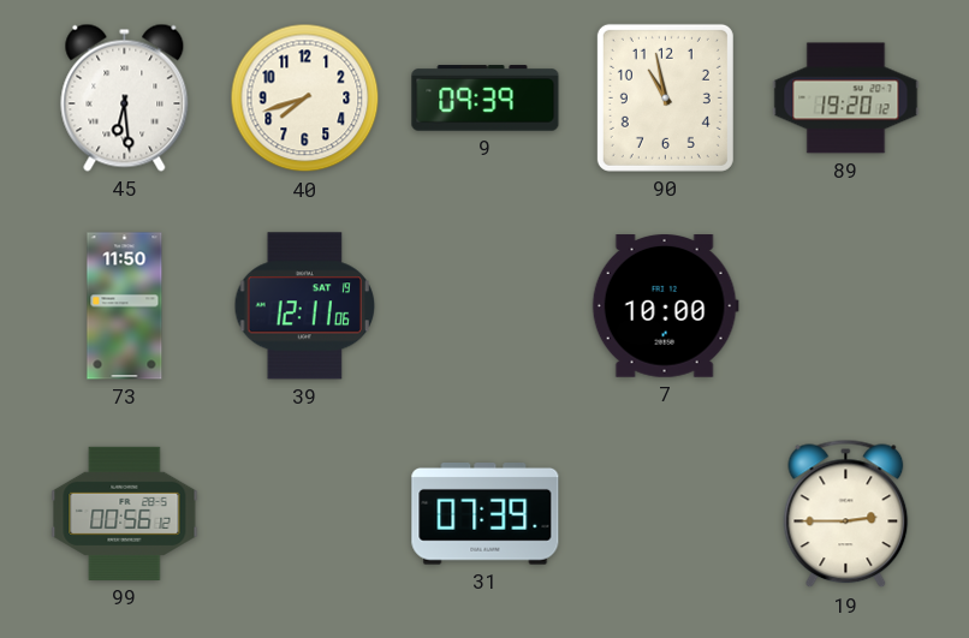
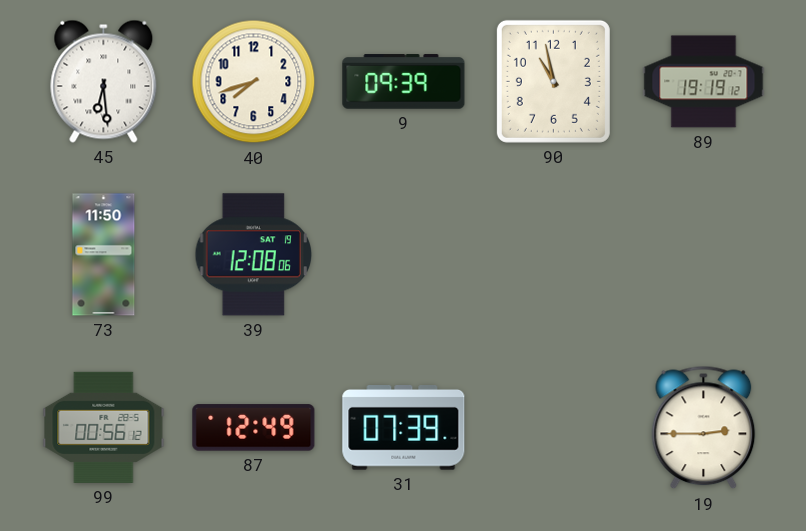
89: 19:20 -> 19:19
39: 12:11 -> 12:08
7: 10:00 -> none
87: none -> 12:49
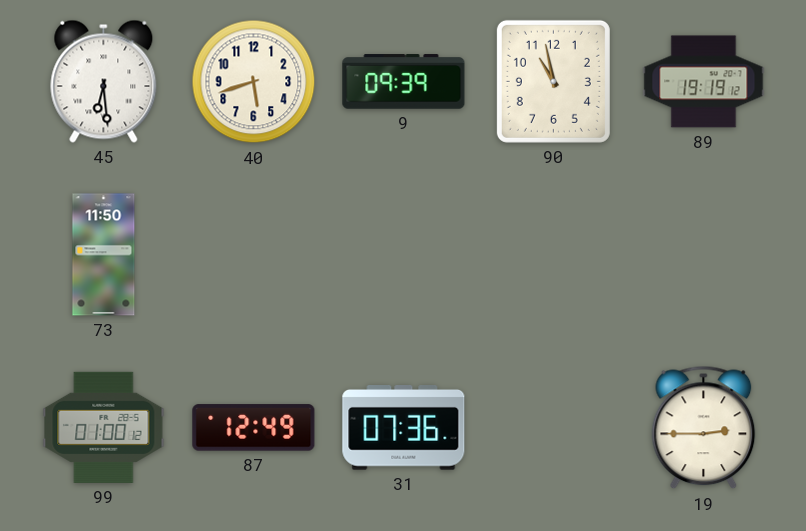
40: 7:42 -> 5:42
39: 12:08 -> none
99: 00:56 -> 01:00
31: 07:39 -> 07:36
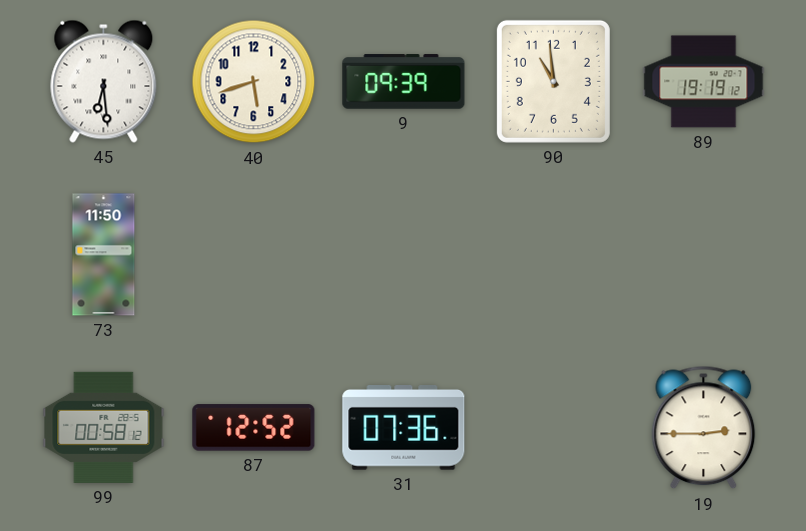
90: 10:58 -> 10:59
99: 01:00 -> 00:58
87: 12:49 -> 12:52
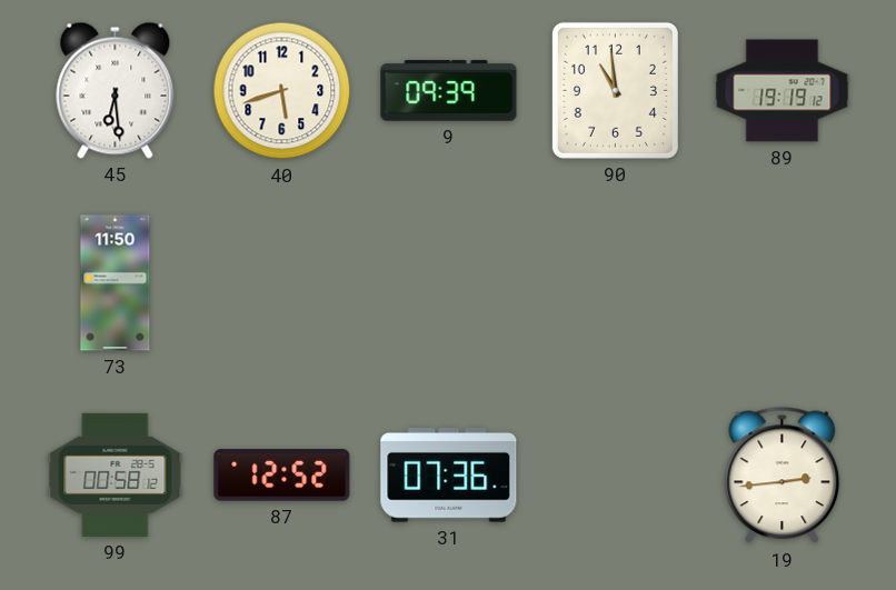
19: 2:45 -> 2:44
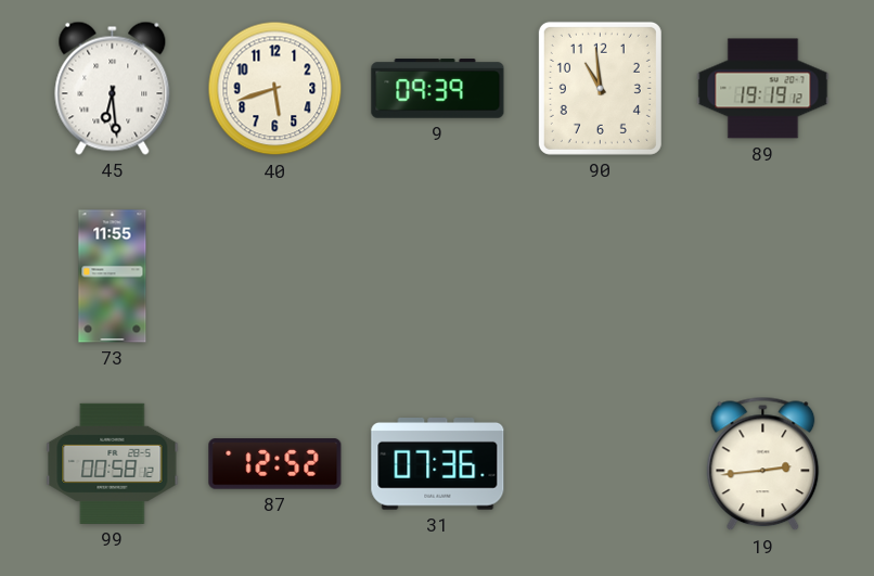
73: 11:50 -> 11:55
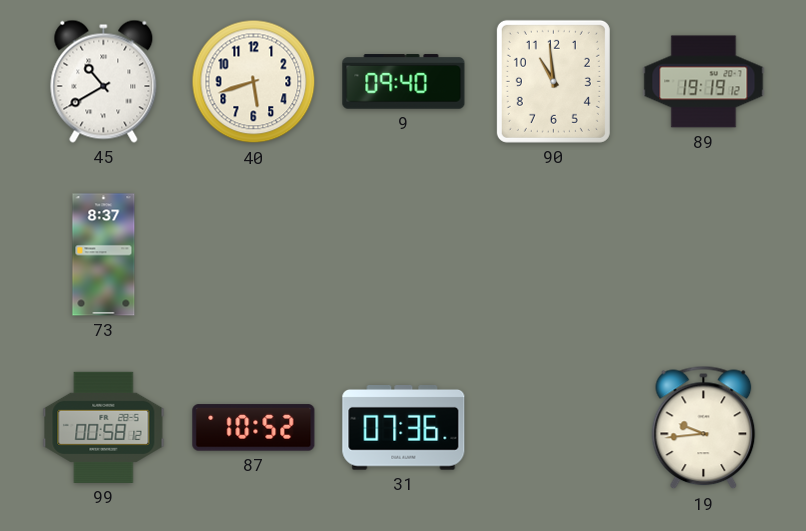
45: 6:29 -> 10:40
9: 09:39 -> 09:40
73: 11:55 -> 8:37
87: 12:52 -> 10:52
19: 2:44 -> 9:44
